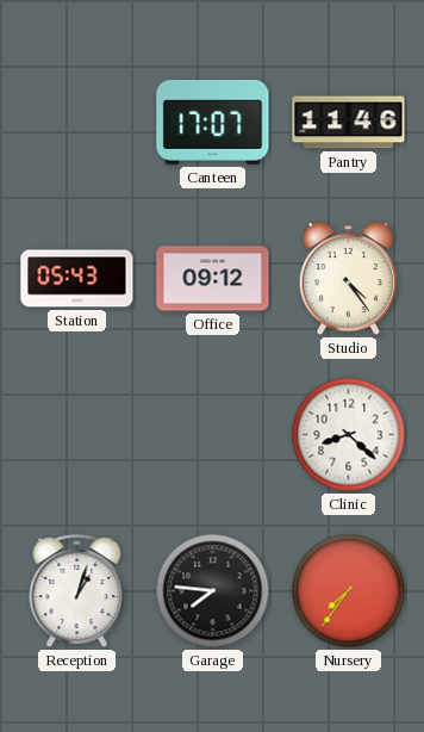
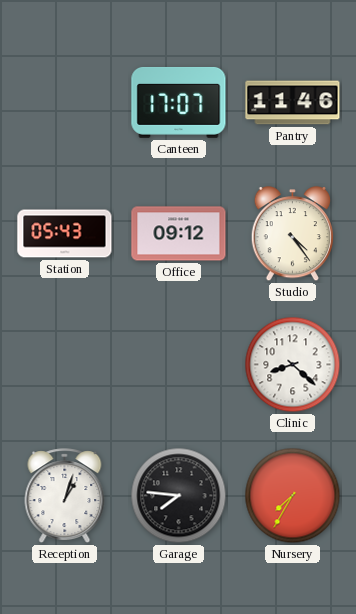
Nursery: 7:36 -> 7:35
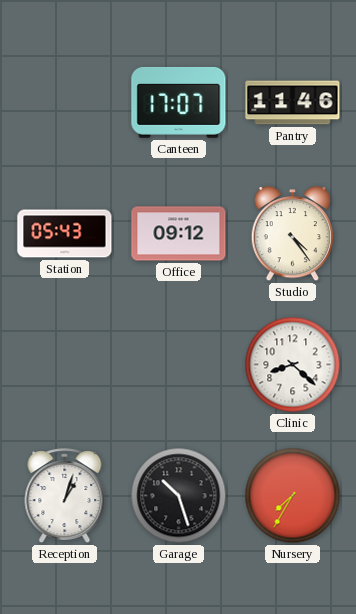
Garage: 7:46 -> 10:27
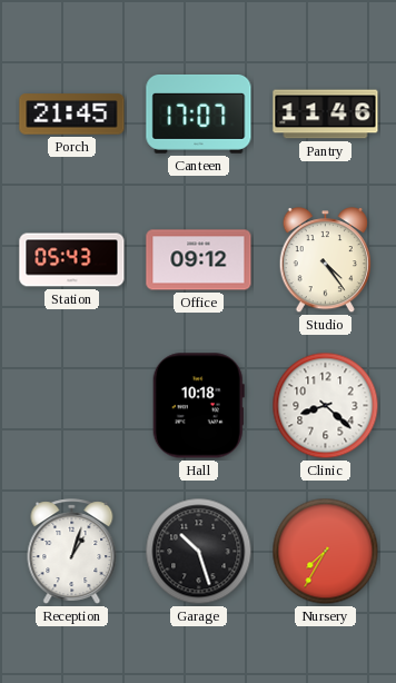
Porch: none -> 21:45
Hall: none -> 10:18
